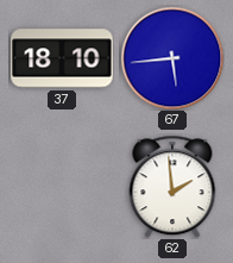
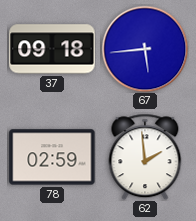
37: 18:10 -> 09:18
78: none -> 02:59
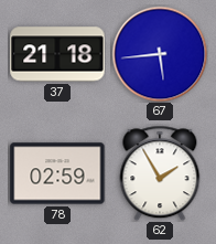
37: 09:18 -> 21:18
62: 1:59 -> 1:55
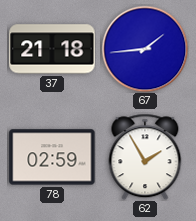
67: 5:44 -> 1:44
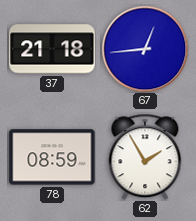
67: 1:44 -> 12:44
78: 02:59 -> 08:59
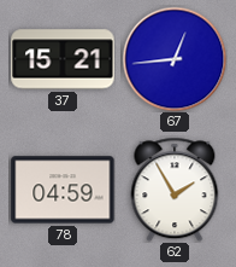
37: 21:18 -> 15:21
78: 08:59 -> 04:59
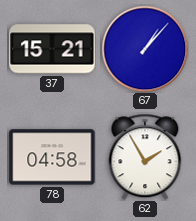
67: 12:44 -> 1:07
78: 04:59 -> 04:58
